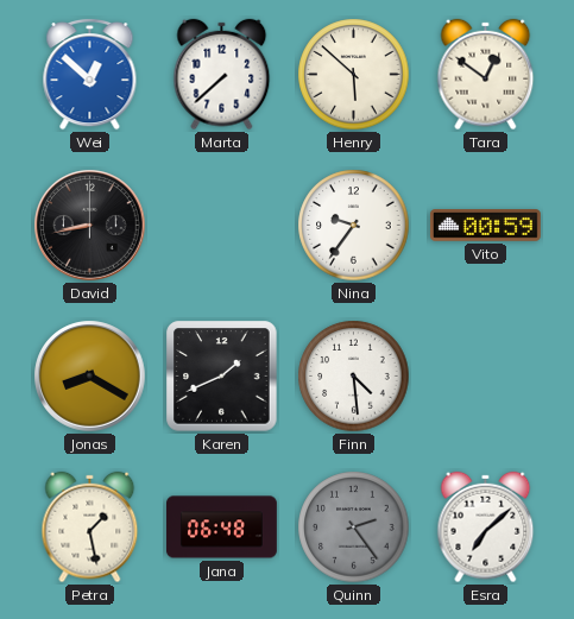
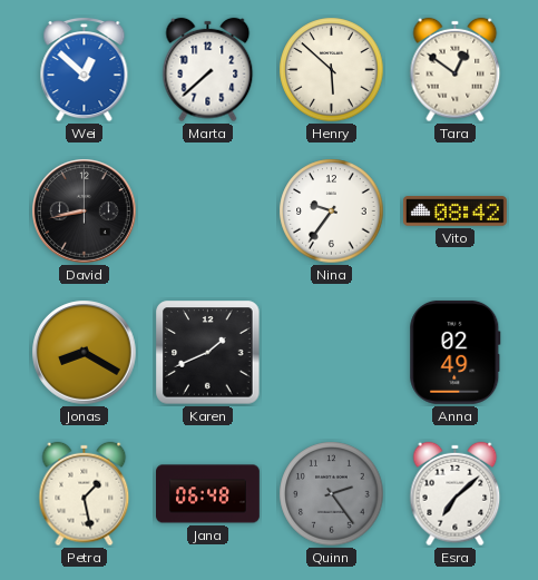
Vito: 00:59 -> 08:42
Finn: 4:29 -> none
Anna: none -> 02:49
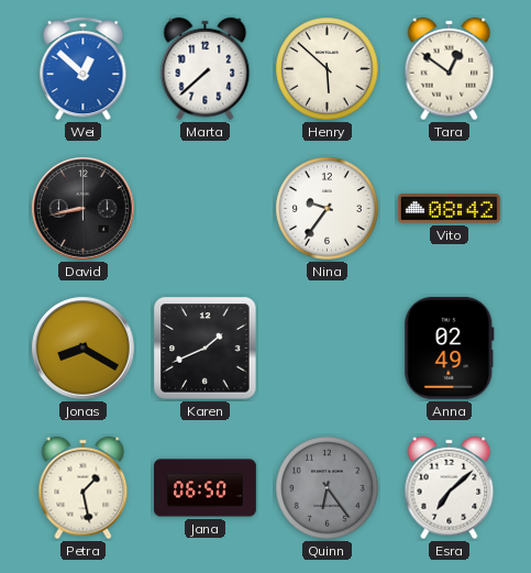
Jana: 06:48 -> 06:50
Quinn: 2:24 -> 6:24
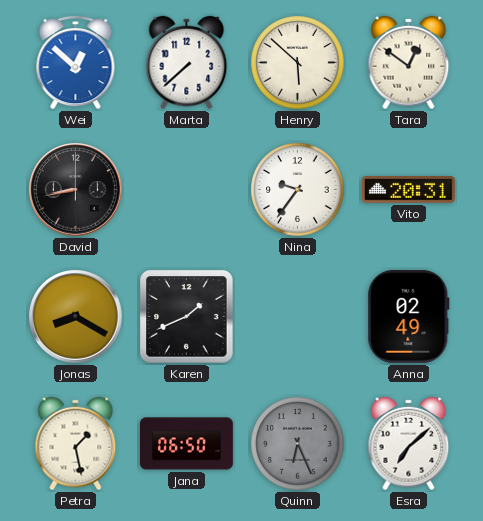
Vito: 08:42 -> 20:31
Quinn: 6:24 -> 6:26
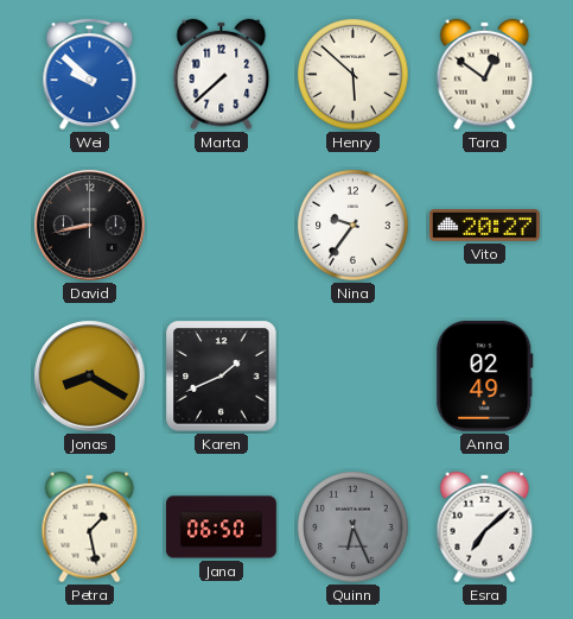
Wei: 12:52 -> 9:52
Vito: 20:31 -> 20:27
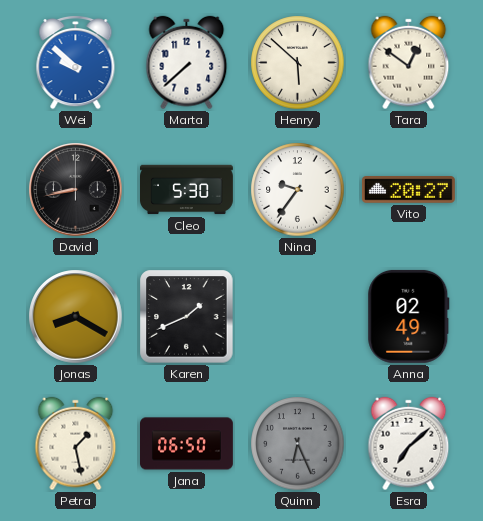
Cleo: none -> 5:30
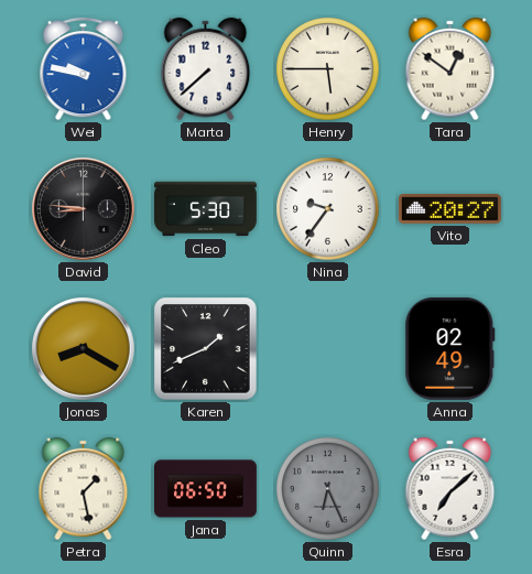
Wei: 9:52 -> 9:47
Henry: 5:52 -> 5:45
David: 8:43 -> 8:46
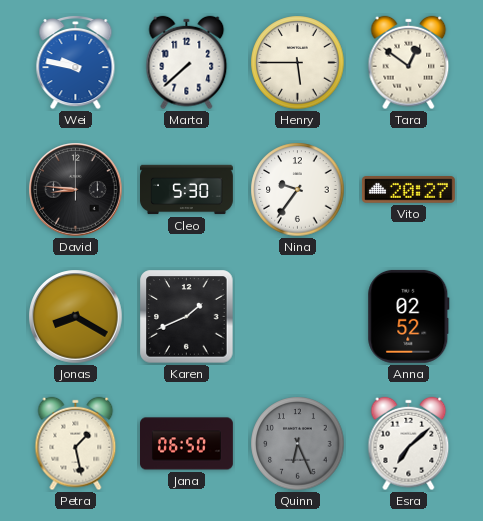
Anna: 02:49 -> 02:52
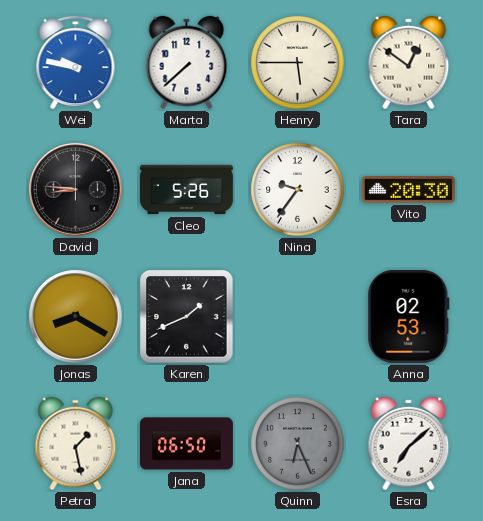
Cleo: 5:30 -> 5:26
Vito: 20:27 -> 20:30
Anna: 02:52 -> 02:53
